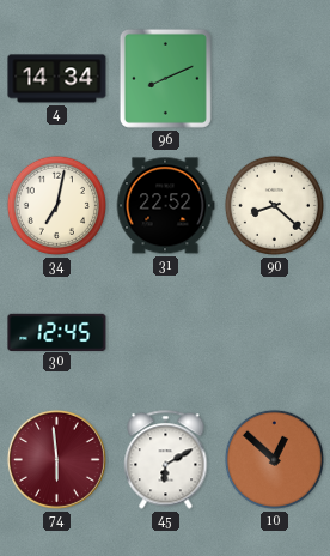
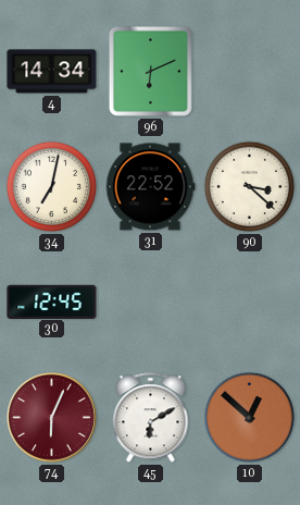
96: 8:11 -> 6:11
90: 8:22 -> 3:22
74: 5:59 -> 6:04
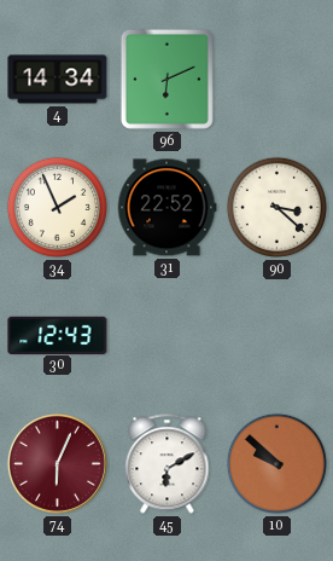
34: 7:02 -> 1:56
30: 12:45 -> 12:43
10: 12:52 -> 9:52
